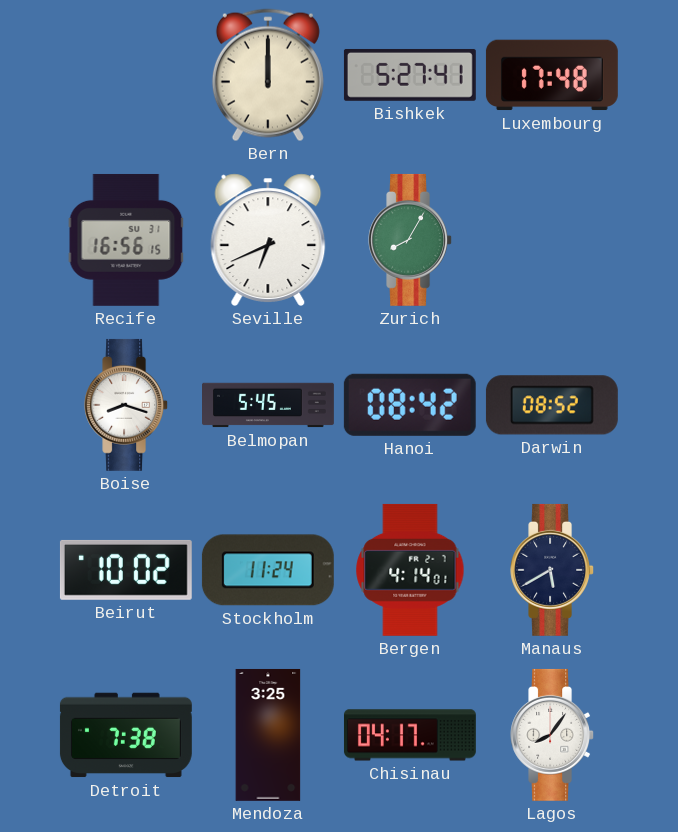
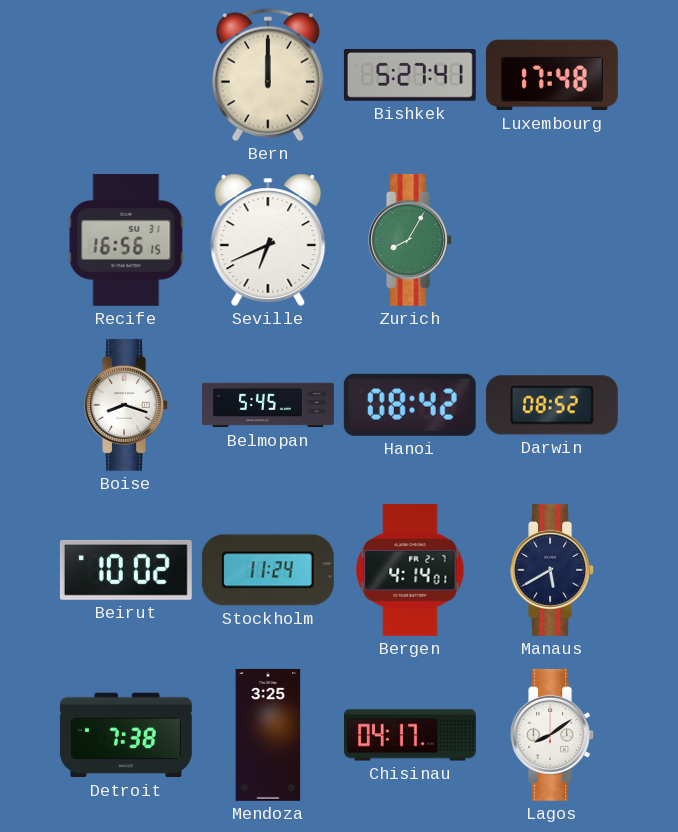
Lagos: 8:06 -> 8:09
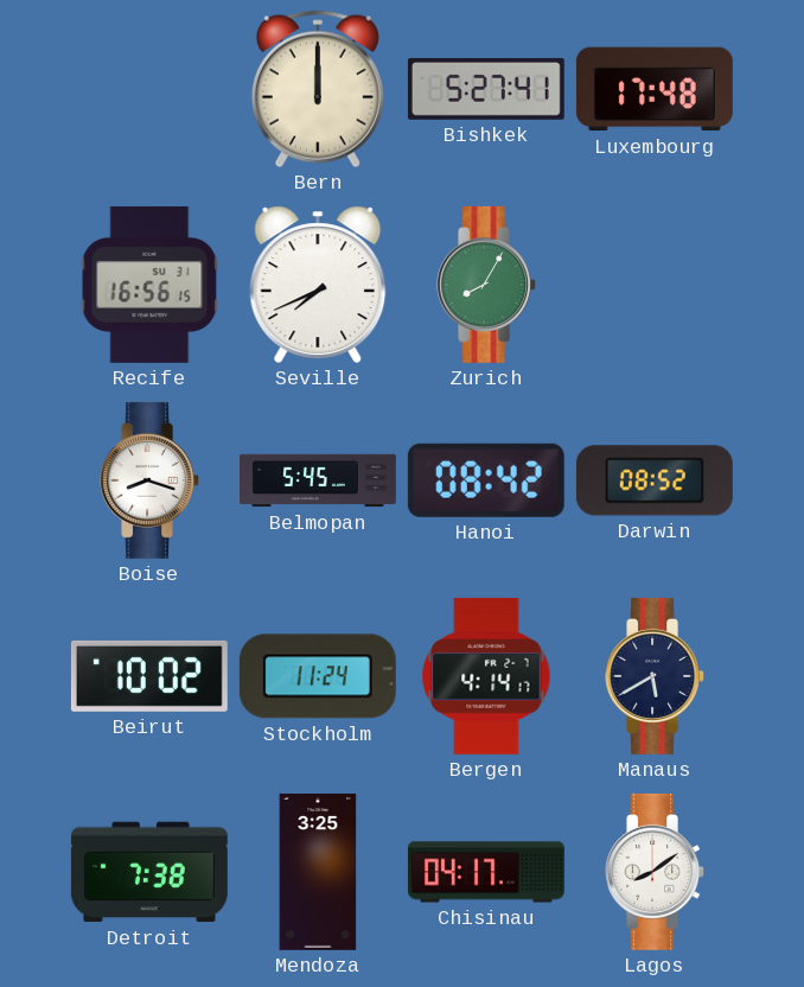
Seville: 6:41 -> 7:41
Bergen: 4:14:01 -> 4:14:17
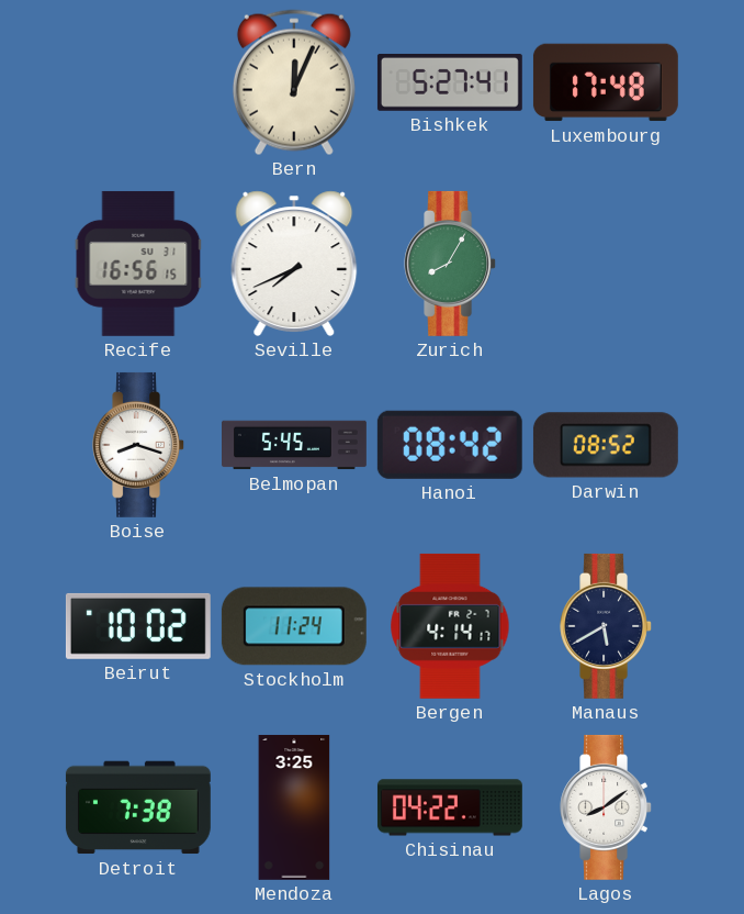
Bern: 12:00 -> 12:04
Chisinau: 04:17 -> 04:22
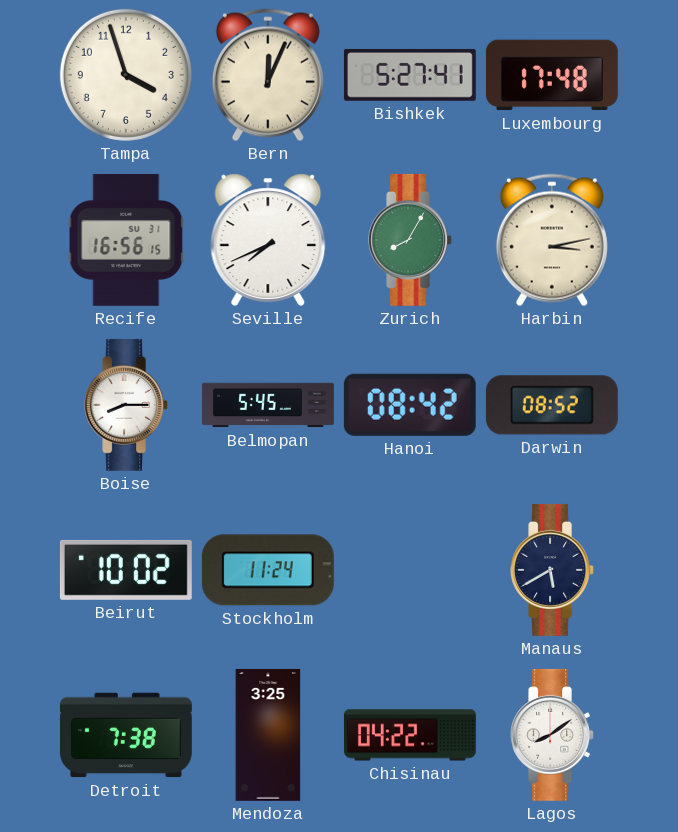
Tampa: none -> 3:57
Harbin: none -> 3:13
Boise: 8:18 -> 8:15
Bergen: 4:14 -> none
